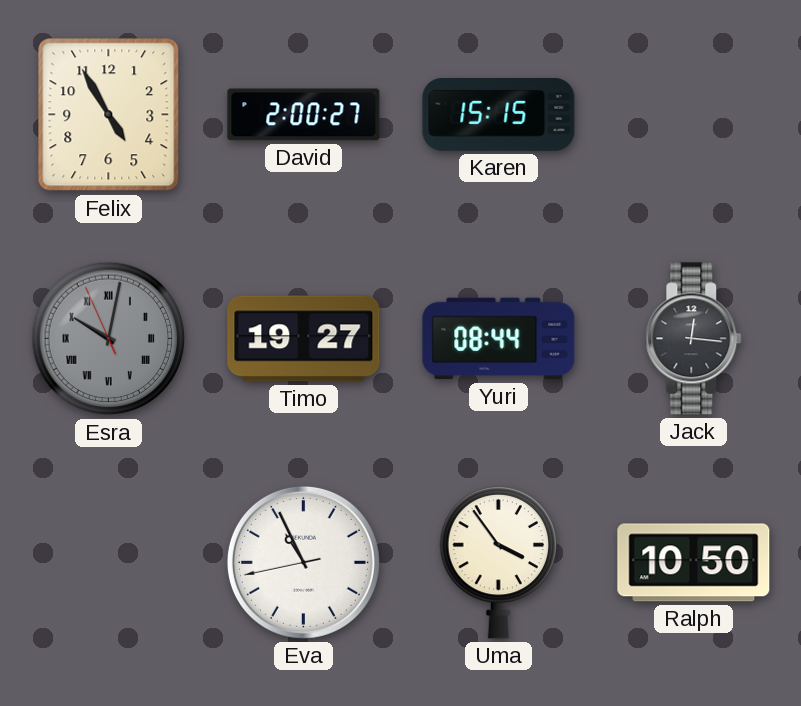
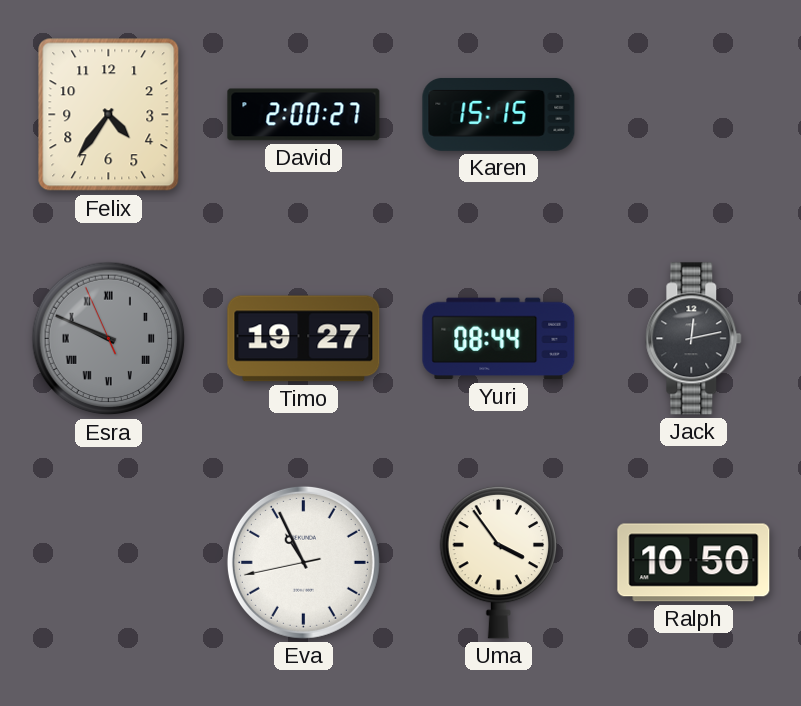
Felix: 4:55 -> 4:36
Esra: 10:01 -> 9:48
Jack: 12:16 -> 12:13
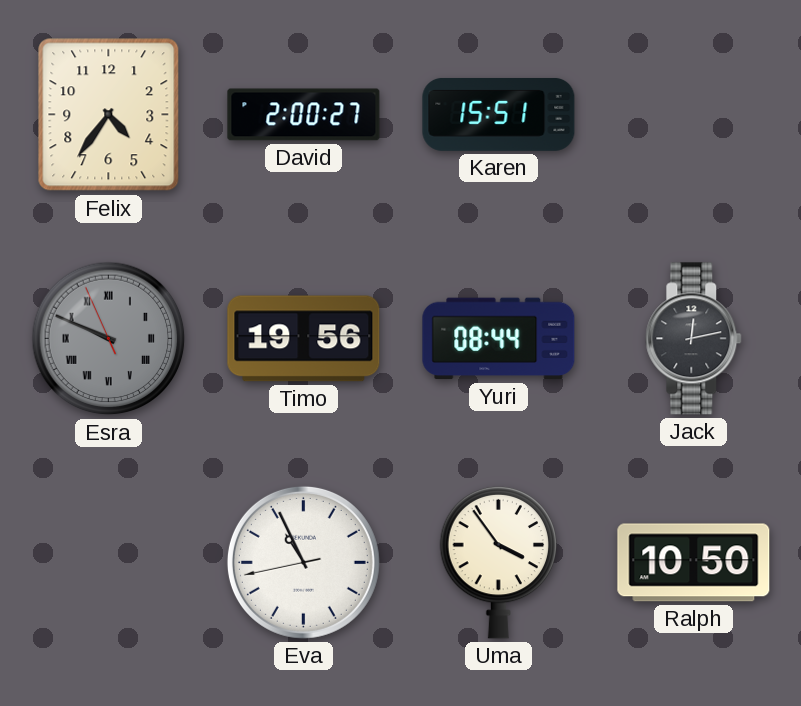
Karen: 15:15 -> 15:51
Timo: 19:27 -> 19:56
